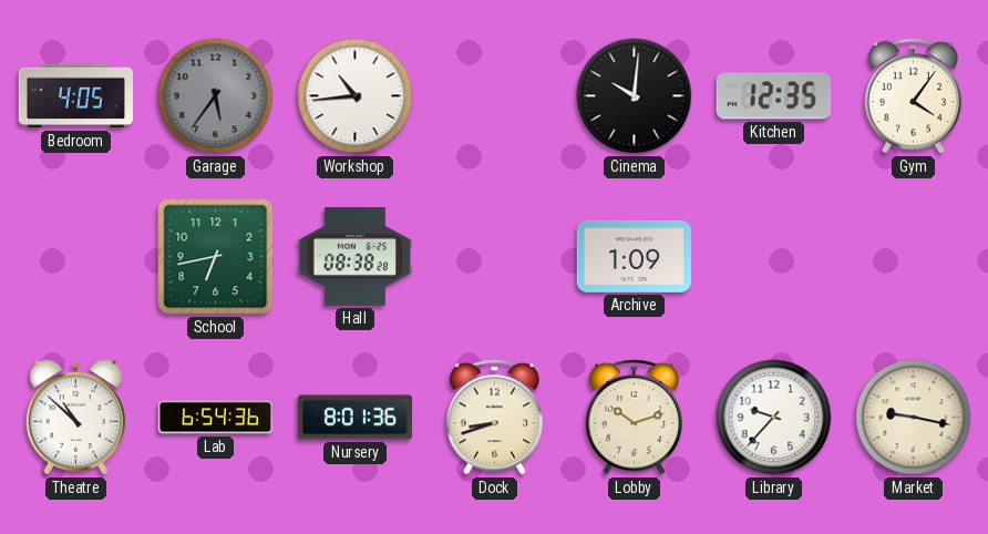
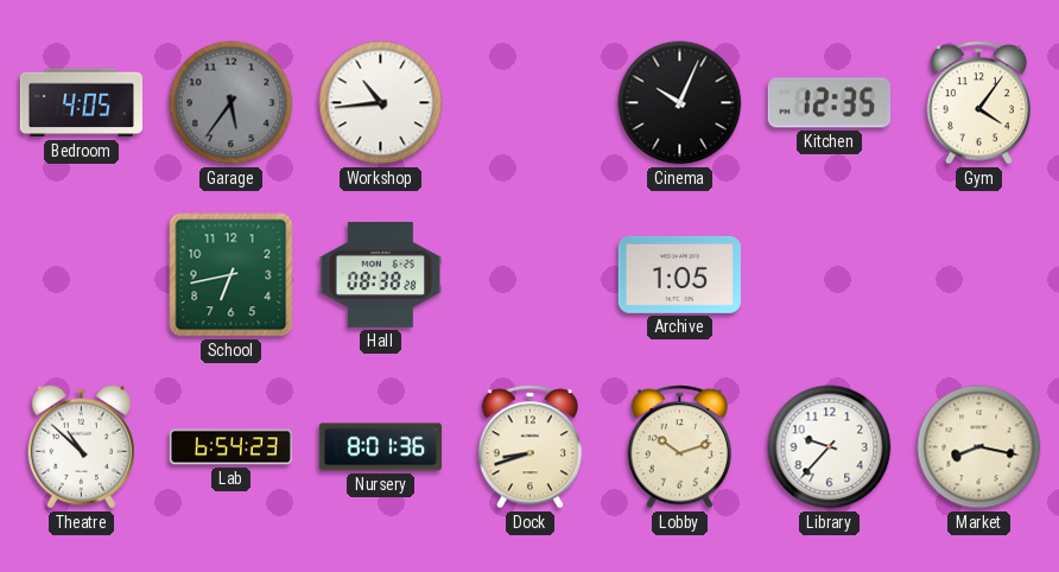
Cinema: 10:01 -> 10:04
Archive: 1:09 -> 1:05
Lab: 6:54:36 -> 6:54:23
Market: 9:17 -> 8:17
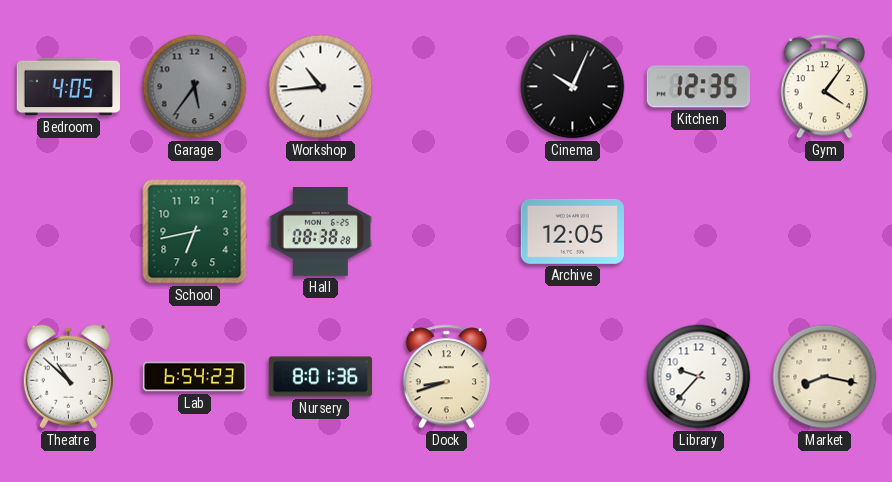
Archive: 1:05 -> 12:05
Lobby: 10:12 -> none
